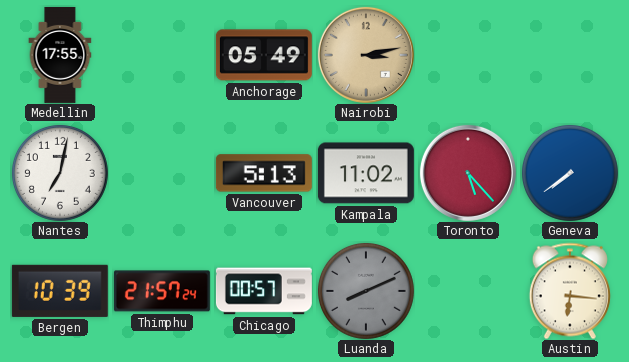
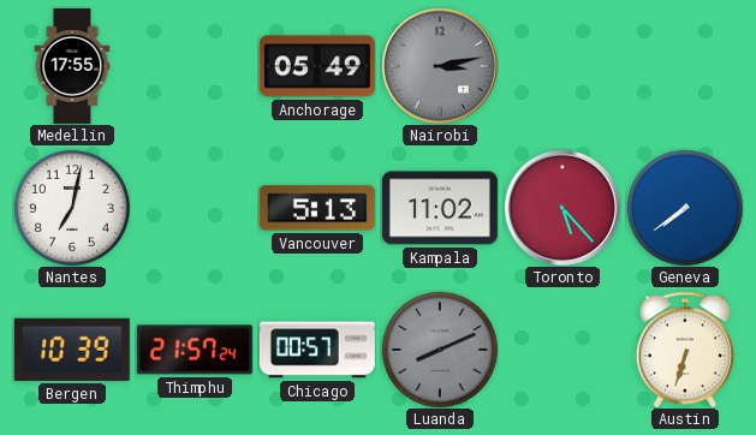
Nairobi dial: champagne -> grey
Austin: 6:16 -> 6:33
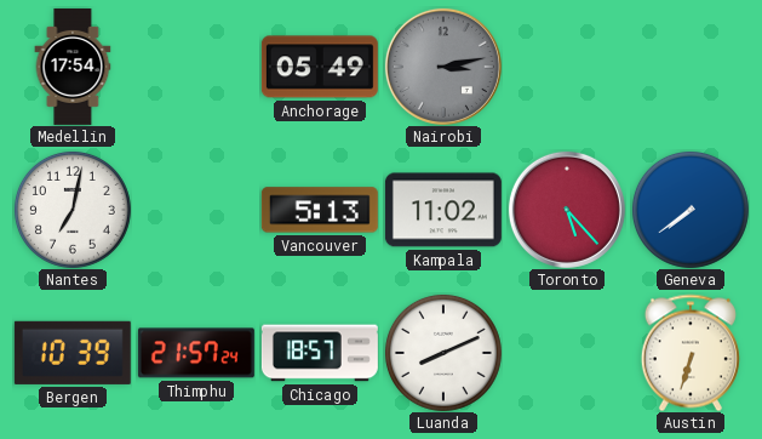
Medellin: 17:55 -> 17:54
Chicago: 00:57 -> 18:57
Luanda dial: grey -> white
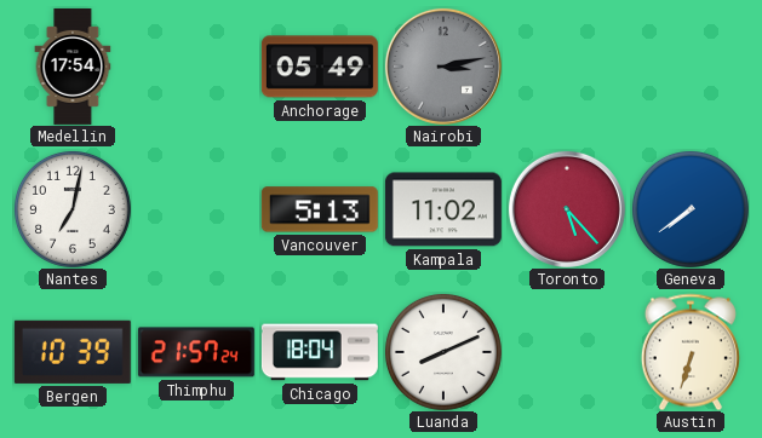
Chicago: 18:57 -> 18:04
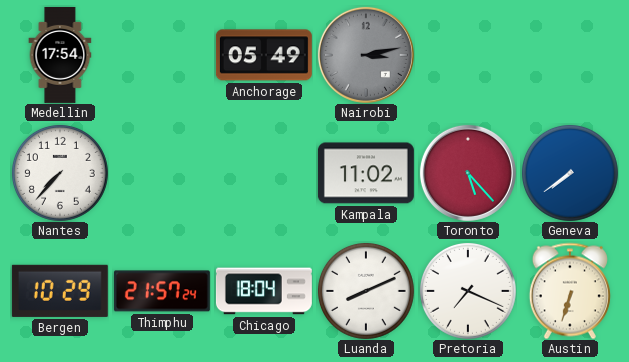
Nantes: 7:02 -> 7:37
Vancouver: 5:13 -> none
Bergen: 10:39 -> 10:29
Pretoria: none -> 7:19
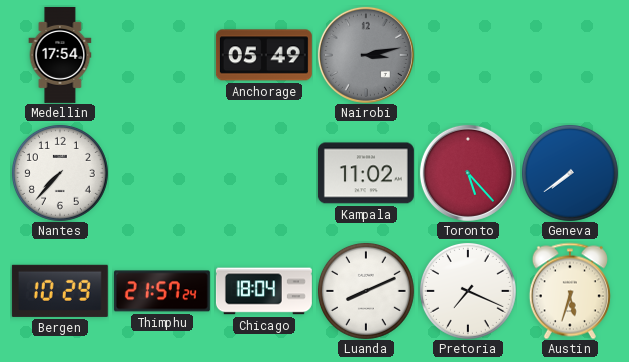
Austin: 6:33 -> 5:33
